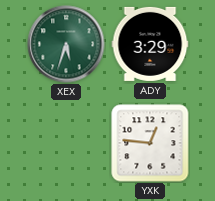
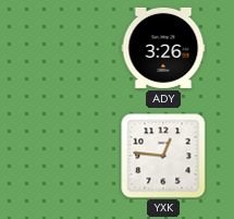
XEX: 5:33 -> none
ADY: 3:29 -> 3:26
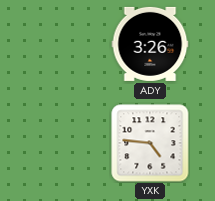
YXK: 12:46 -> 4:46
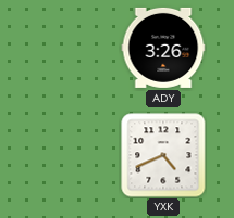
YXK: 4:46 -> 4:41
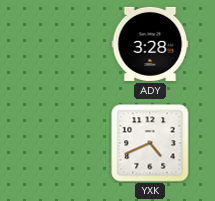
ADY: 3:26 -> 3:28
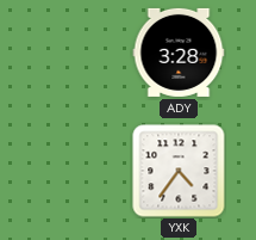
YXK: 4:41 -> 4:36
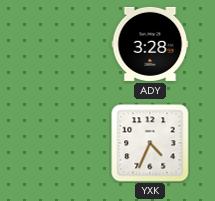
YXK: 4:36 -> 4:34
